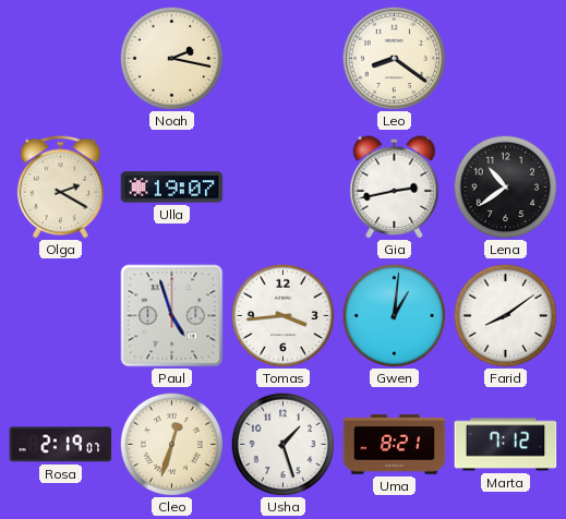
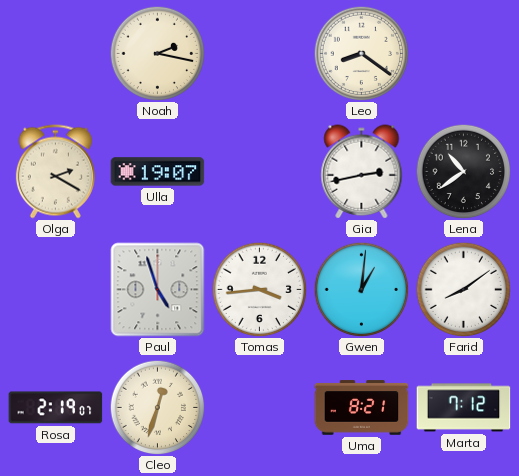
Usha: 1:27 -> none
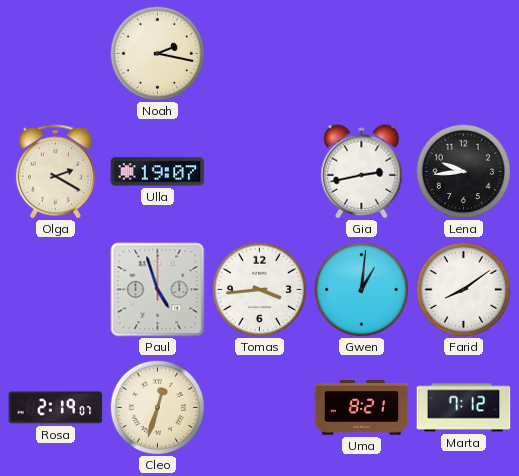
Leo: 8:21 -> none
Lena: 10:39 -> 9:44
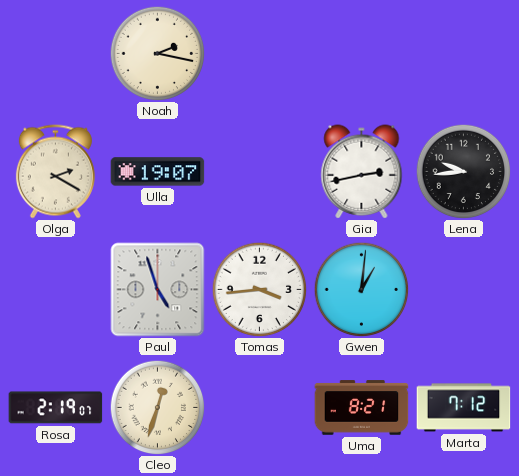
Farid: 8:09 -> none
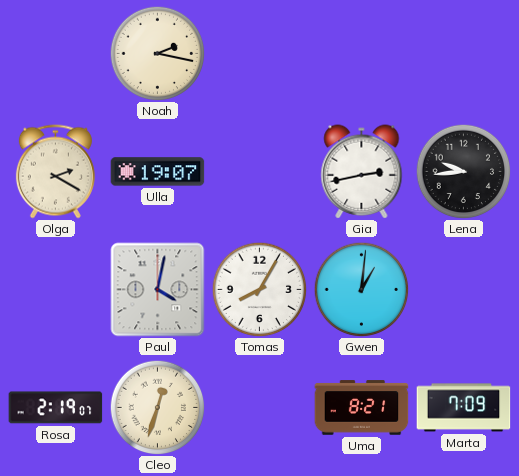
Paul: 4:57 -> 4:02
Tomas: 3:44 -> 8:05
Marta: 7:12 -> 7:09
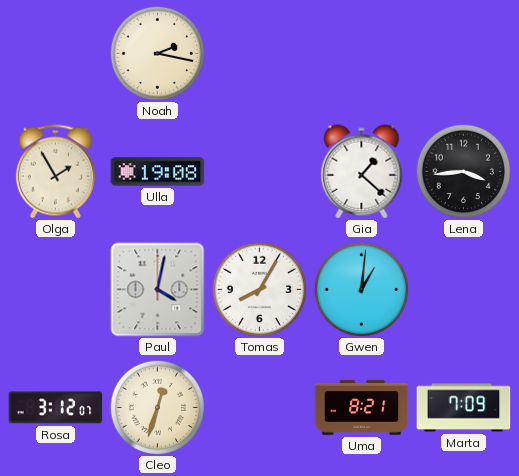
Olga: 2:20 -> 1:55
Ulla: 19:07 -> 19:08
Gia: 2:43 -> 1:22
Lena: 9:44 -> 3:44
Rosa: 2:19 -> 3:12
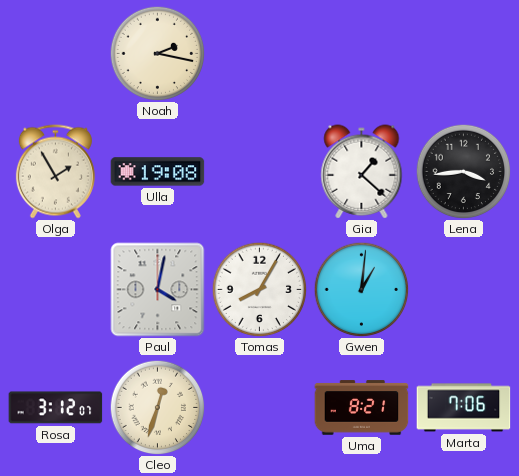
Marta: 7:09 -> 7:06
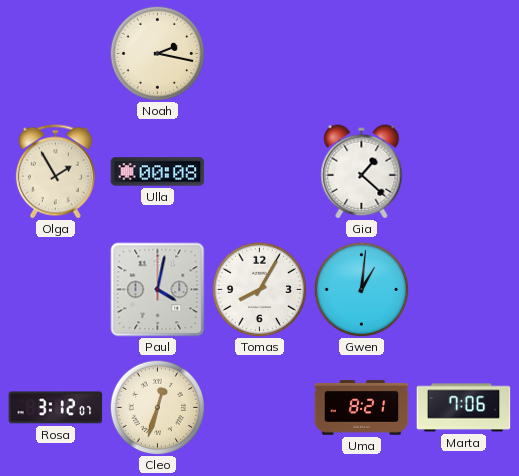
Ulla: 19:08 -> 00:08
Lena: 3:44 -> none
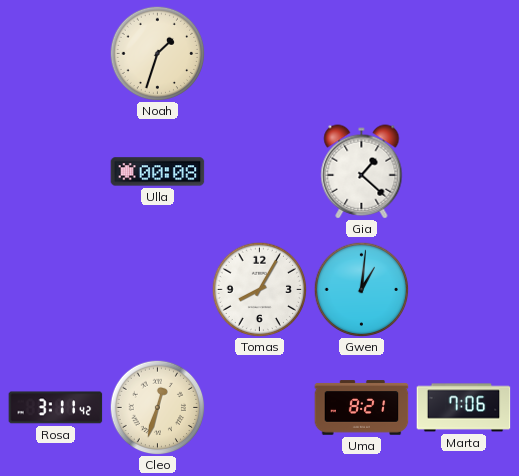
Noah: 2:17 -> 1:33
Olga: 1:55 -> none
Paul: 4:02 -> none
Rosa: 3:12 -> 3:11
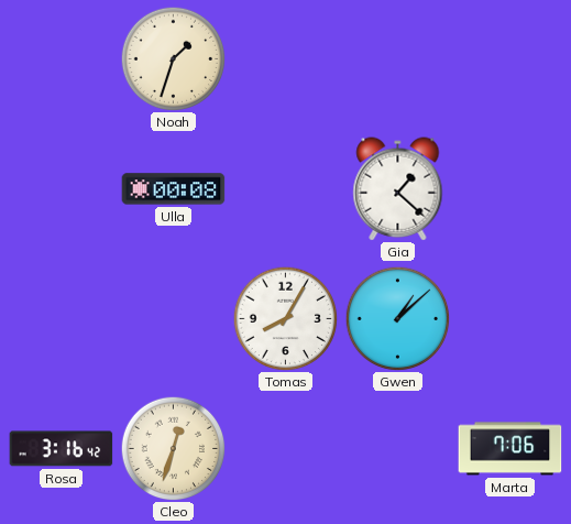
Gwen: 1:01 -> 1:08
Rosa: 3:11 -> 3:16
Uma: 8:21 -> none
